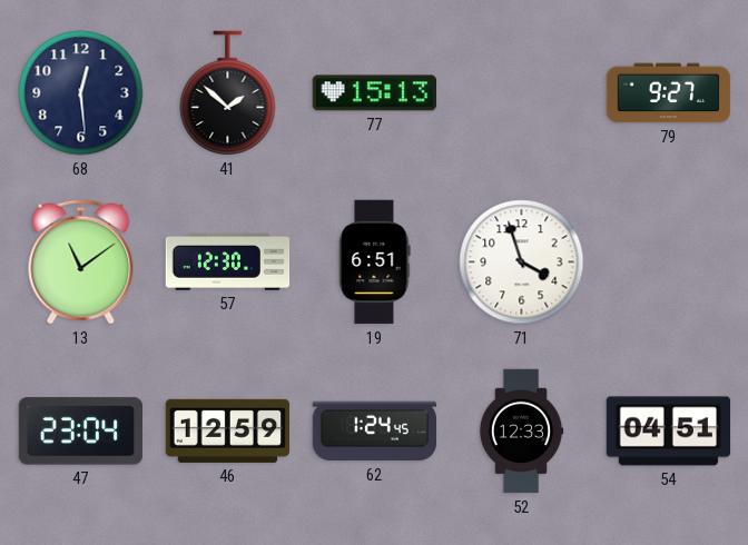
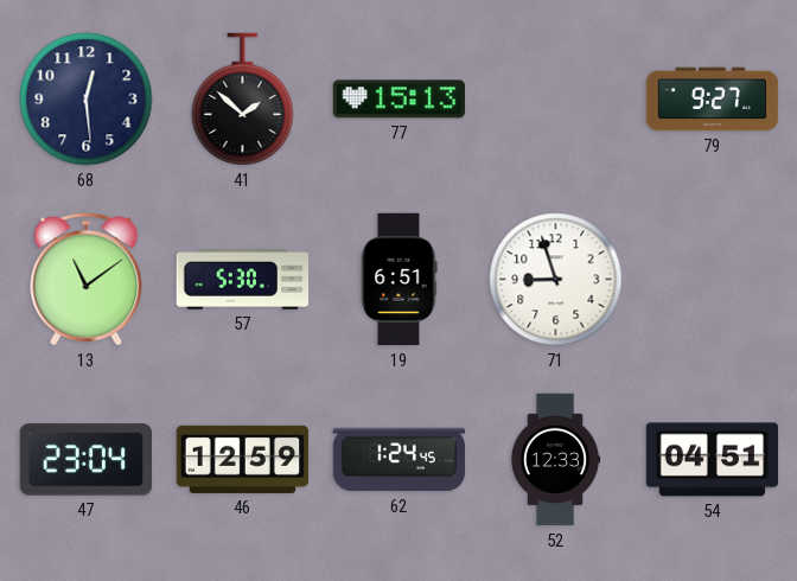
57: 12:30 -> 5:30
71: 3:57 -> 8:57
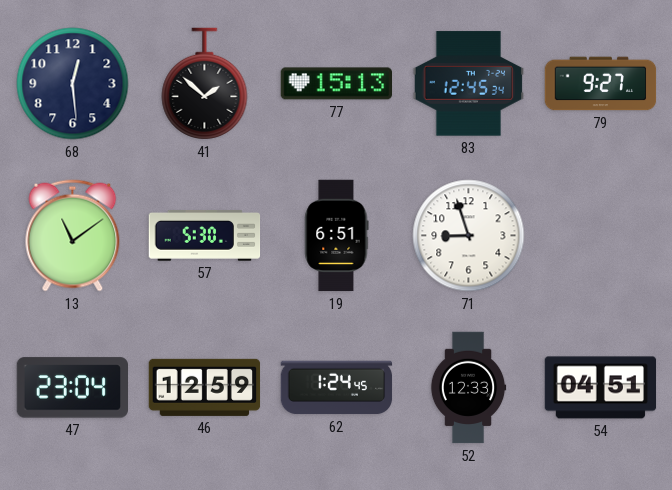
83: none -> 12:45
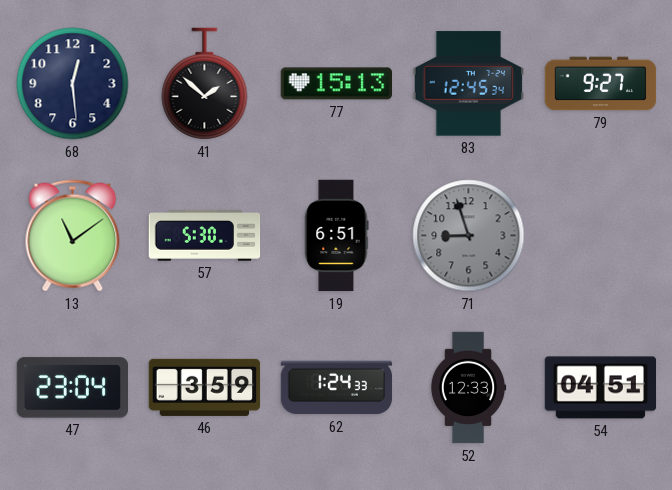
71 dial: white -> grey
46: 12:59 -> 3:59
62: 1:24:45 -> 1:24:33
